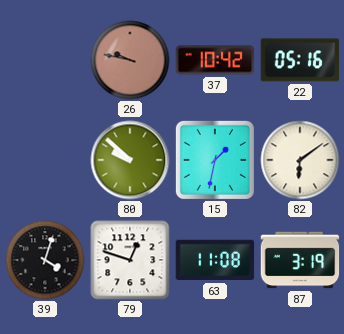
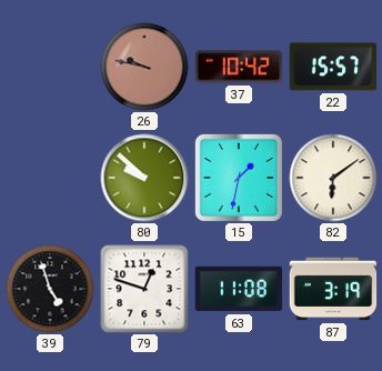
22: 05:16 -> 15:57
39: 4:03 -> 4:57
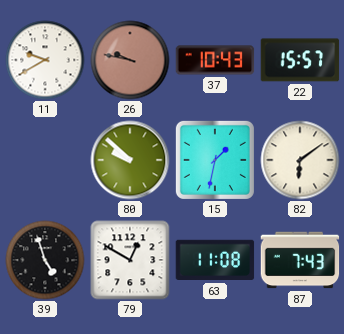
11: none -> 9:40
37: 10:42 -> 10:43
79: 12:48 -> 12:50
87: 3:19 -> 7:43
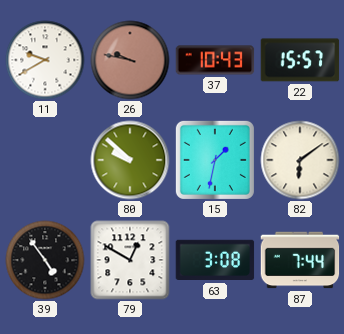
39: 4:57 -> 4:54
63: 11:08 -> 3:08
87: 7:43 -> 7:44
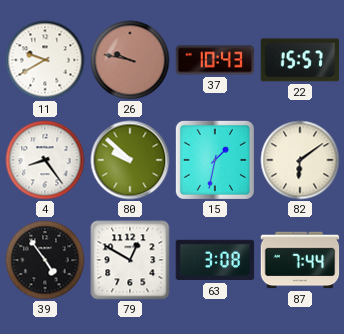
4: none -> 8:24
